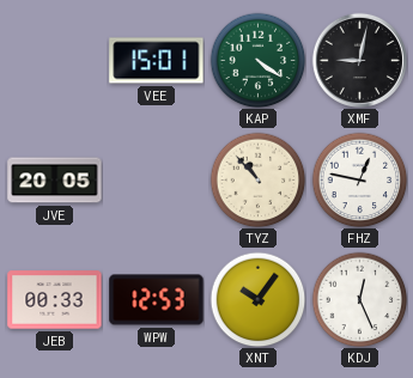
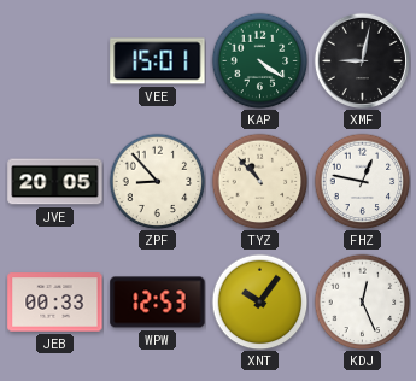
ZPF: none -> 8:53
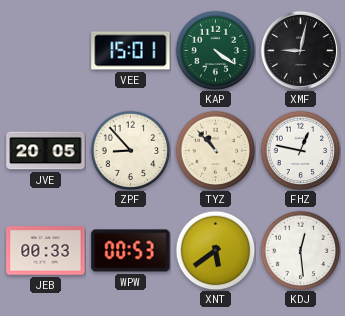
WPW: 12:53 -> 00:53
XNT: 10:06 -> 5:39
KDJ: 12:26 -> 12:29
